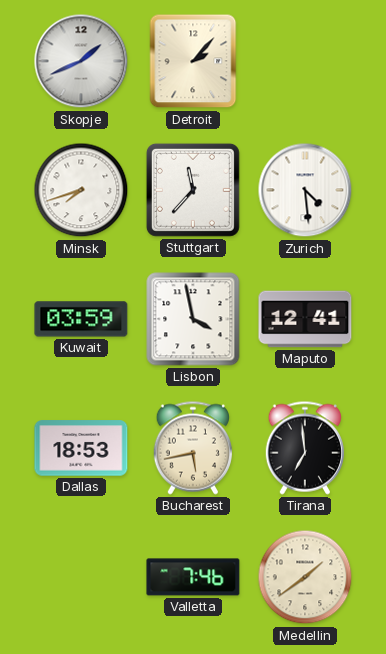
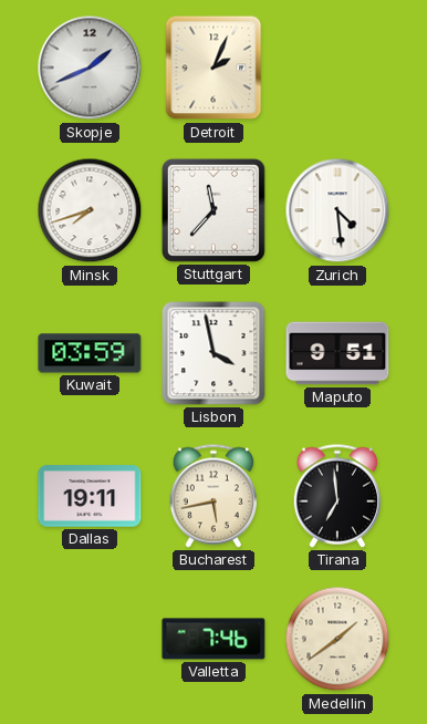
Detroit: 2:07 -> 2:04
Maputo: 12:41 -> 9:51
Dallas: 18:53 -> 19:11
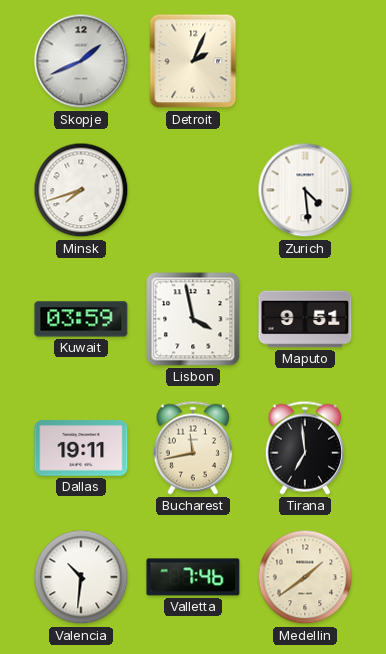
Stuttgart: 11:37 -> none
Bucharest: 5:43 -> 11:43
Valencia: none -> 10:31
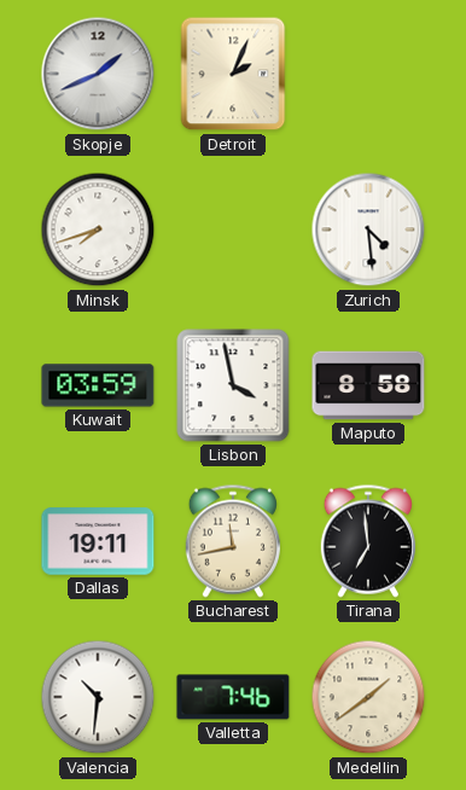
Maputo: 9:51 -> 8:58
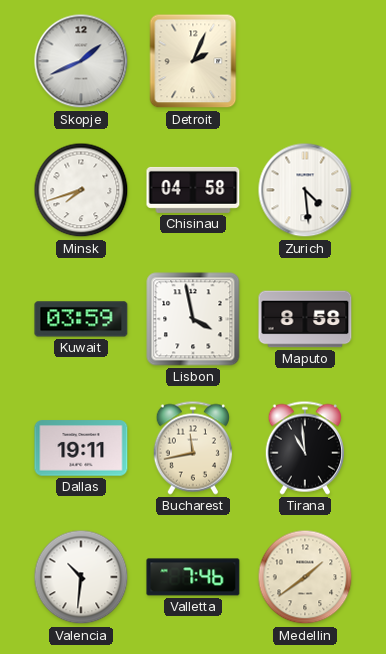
Chisinau: none -> 04:58
Tirana: 6:59 -> 10:59
